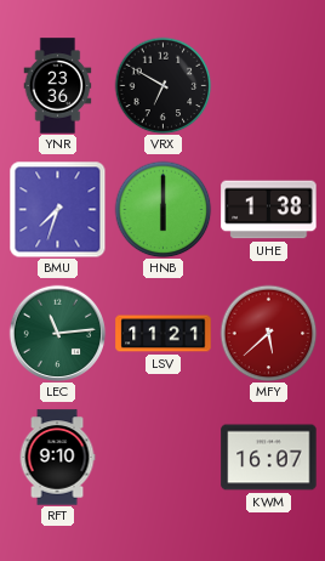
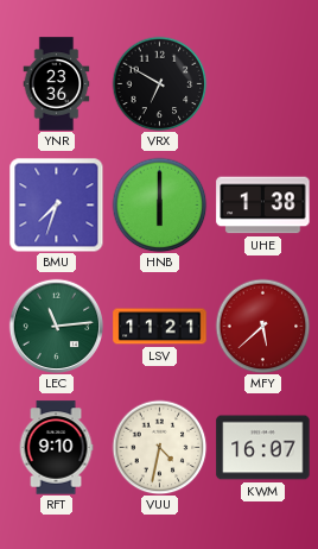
VUU: none -> 4:32
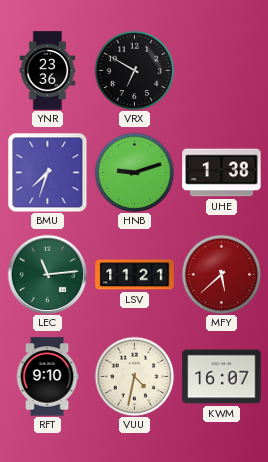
HNB: 6:00 -> 9:12
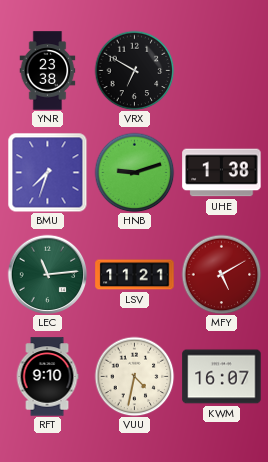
YNR: 23:36 -> 23:38
MFY: 5:38 -> 5:10
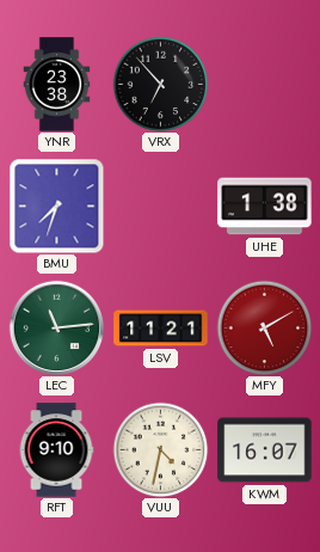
VRX: 6:50 -> 6:53
HNB: 9:12 -> none
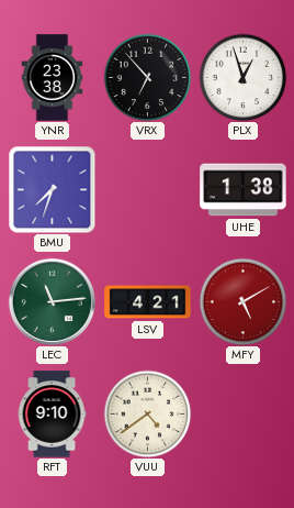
PLX: none -> 12:57
LSV: 11:21 -> 4:21
VUU: 4:32 -> 4:39
KWM: 16:07 -> none
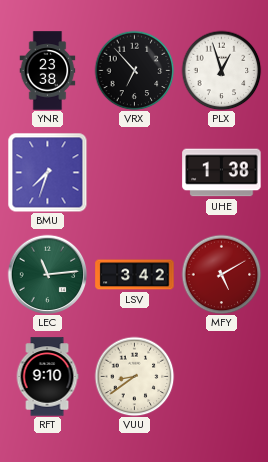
LSV: 4:21 -> 3:42
VUU: 4:39 -> 8:39
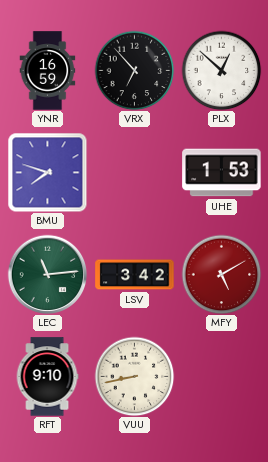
YNR: 23:38 -> 16:59
PLX: 12:57 -> 12:52
BMU: 7:33 -> 7:48
UHE: 1:38 -> 1:53
VUU: 8:39 -> 8:43
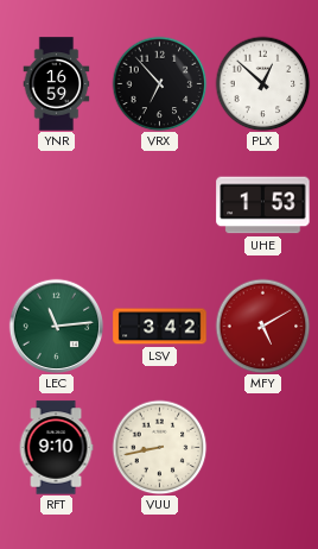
BMU: 7:48 -> none
